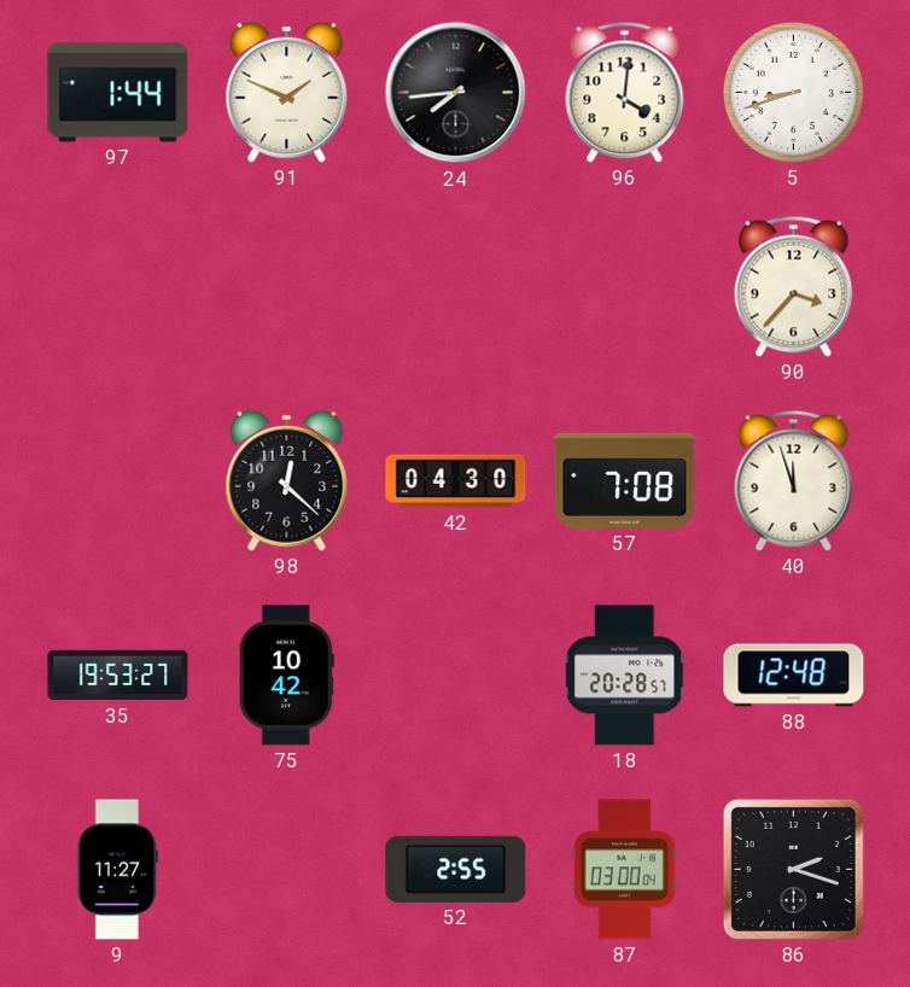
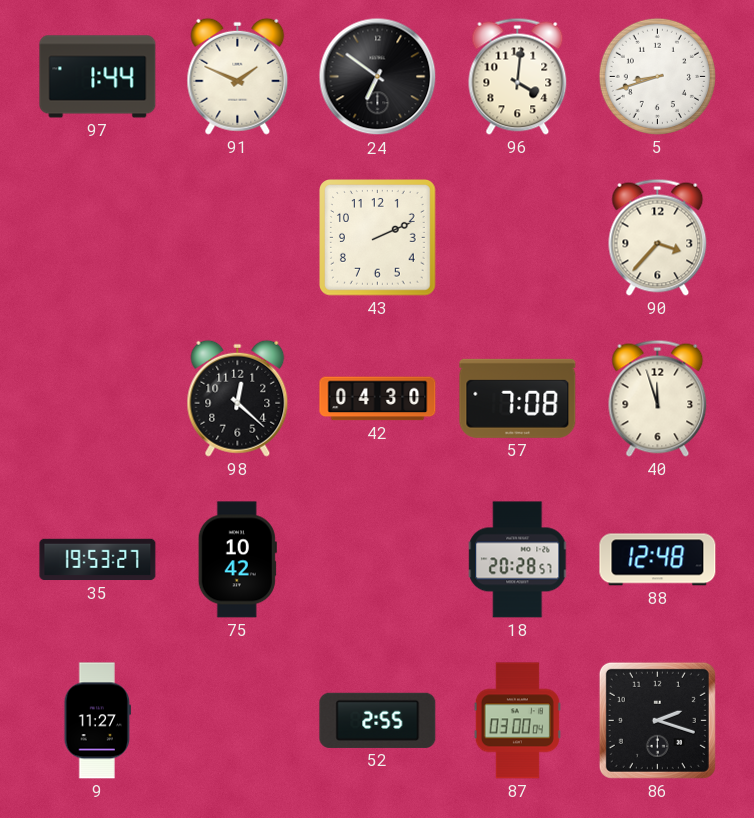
24: 7:44 -> 6:51
43: none -> 2:11
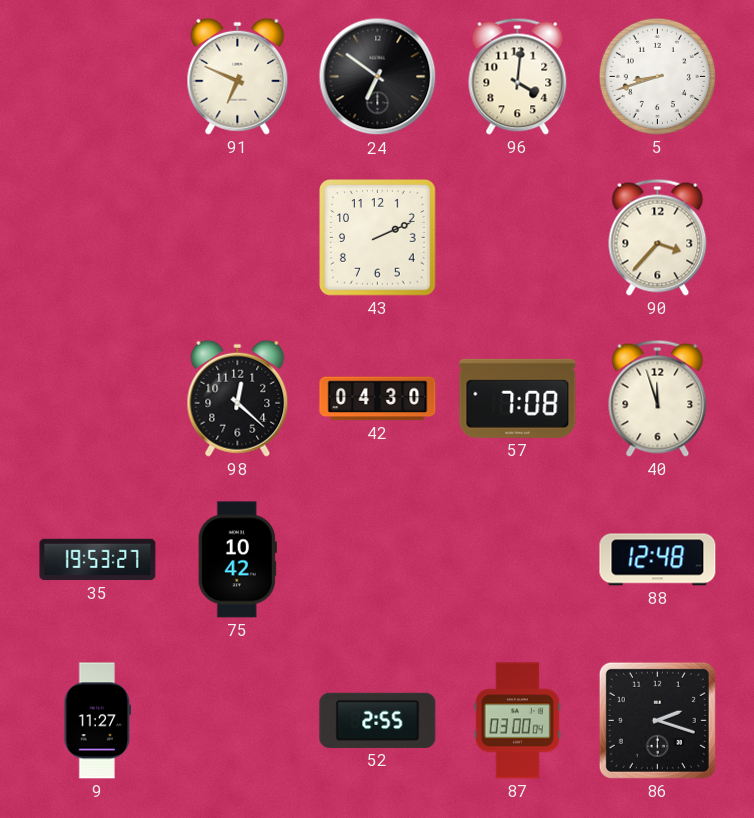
97: 1:44 -> none
91: 1:49 -> 6:49
18: 20:28 -> none
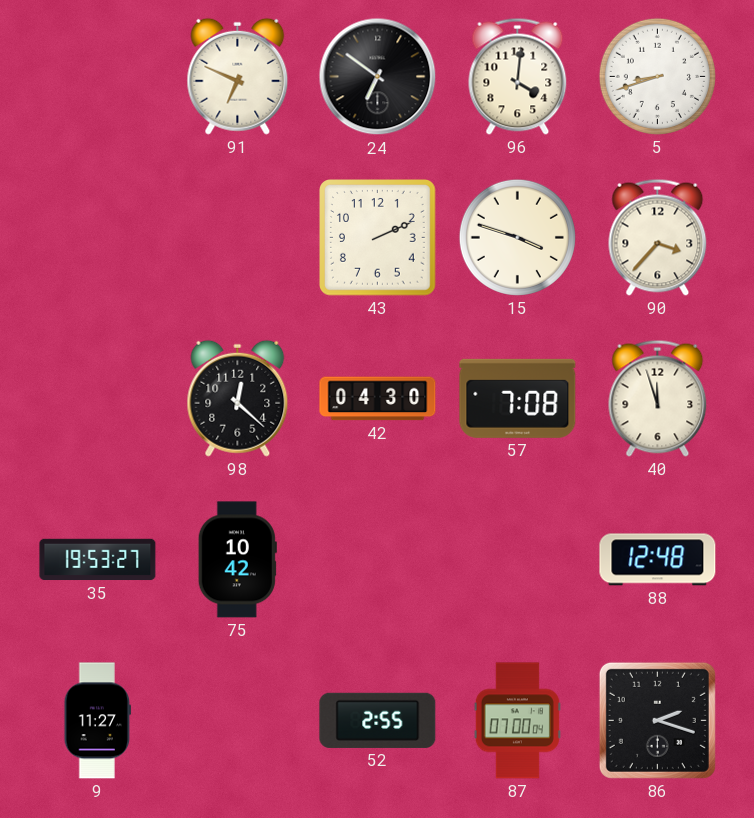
15: none -> 3:48
87: 03:00 -> 07:00
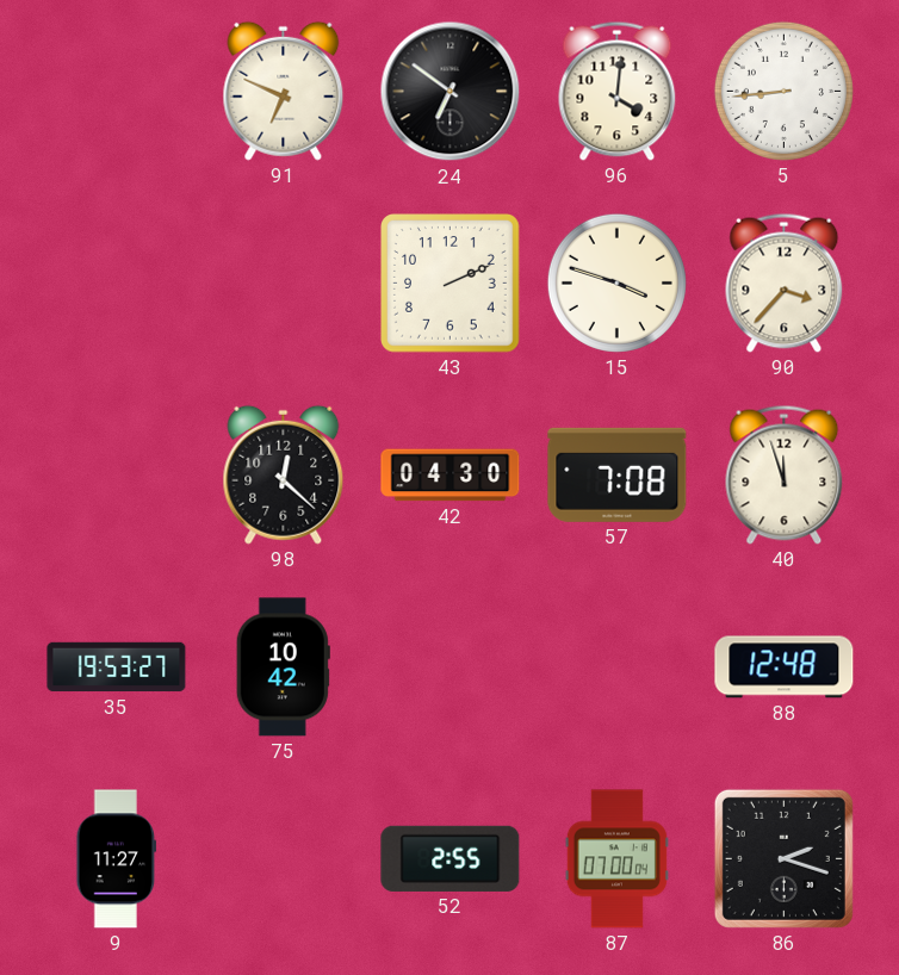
5: 8:42 -> 8:44
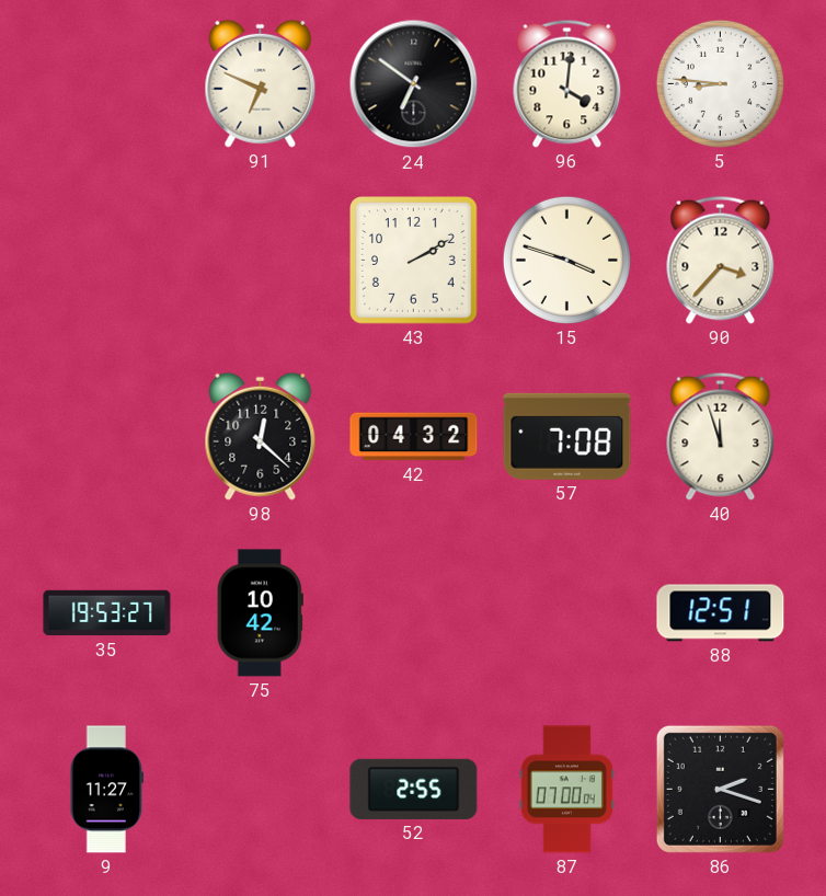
5: 8:44 -> 8:46
43: 2:11 -> 2:10
42: 04:30 -> 04:32
88: 12:48 -> 12:51
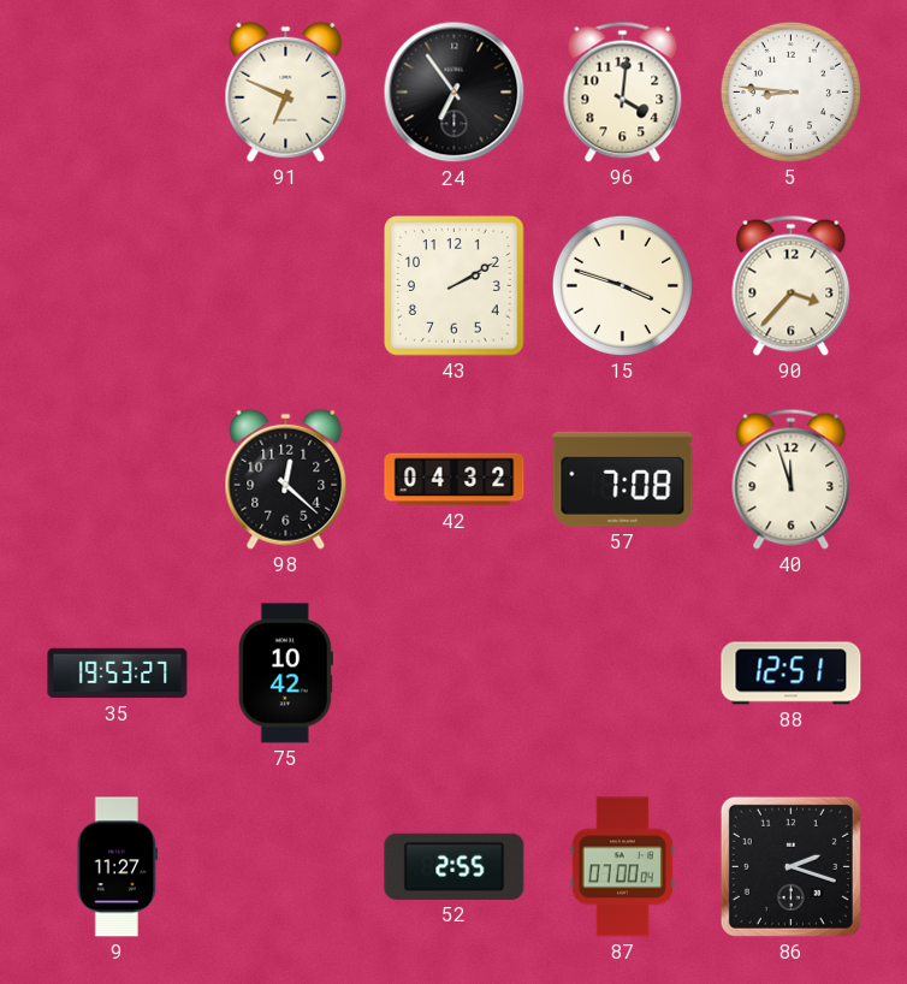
24: 6:51 -> 6:54
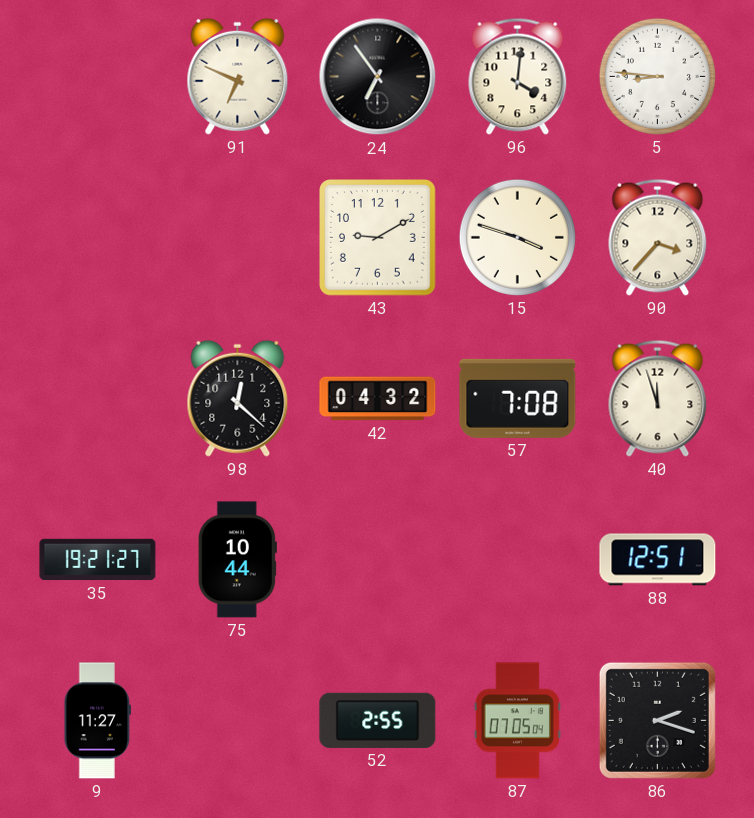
43: 2:10 -> 9:10
35: 19:53 -> 19:21
75: 10:42 -> 10:44
87: 07:00 -> 07:05
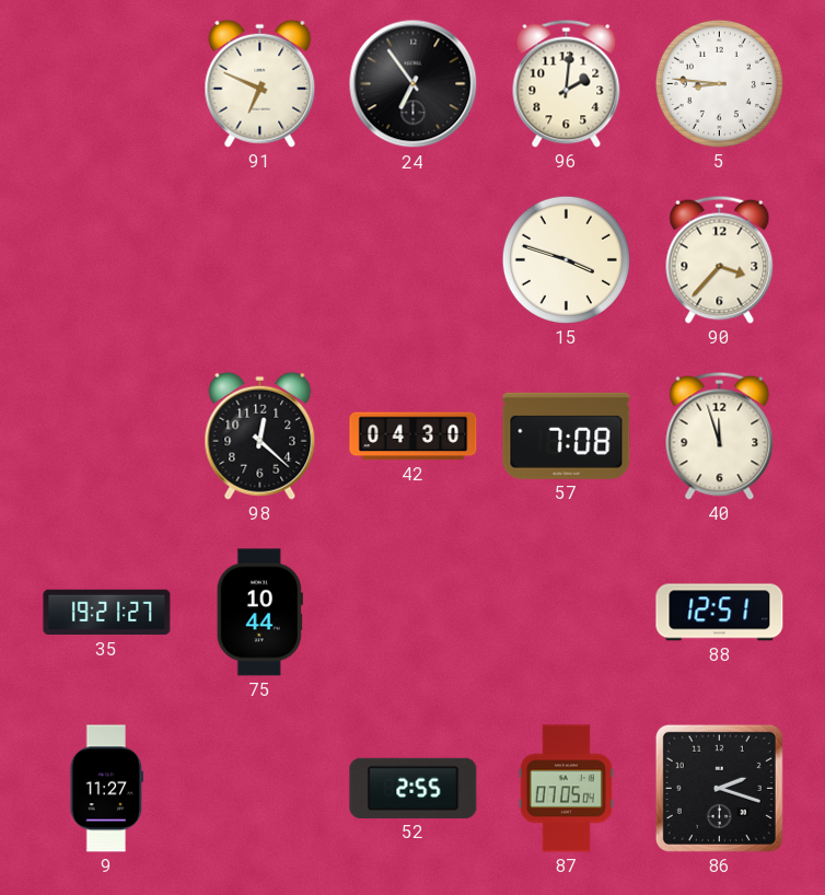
96: 4:01 -> 2:01
43: 9:10 -> none
42: 04:32 -> 04:30
